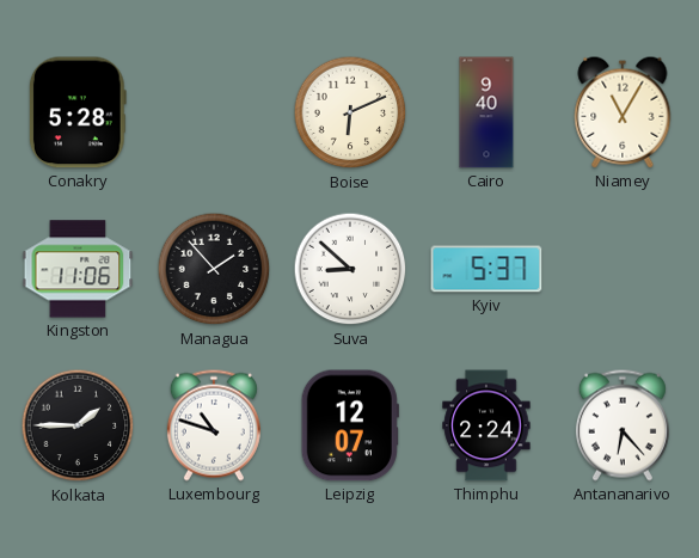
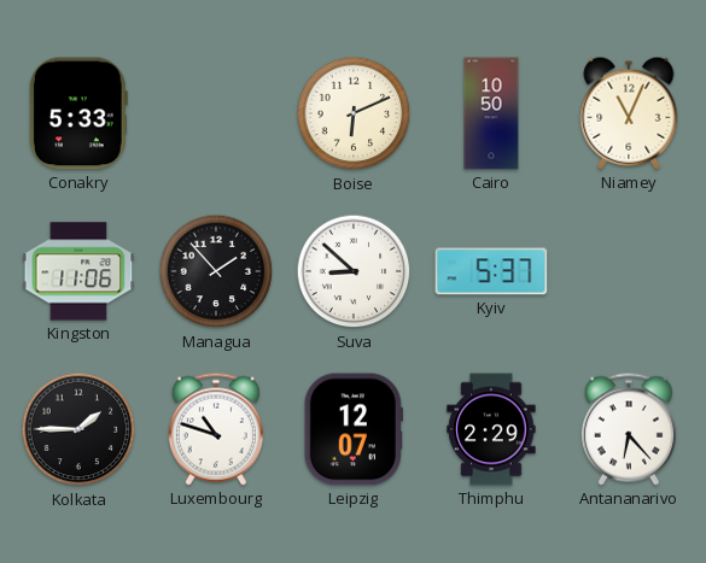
Conakry: 5:28 -> 5:33
Cairo: 9:40 -> 10:50
Niamey: 11:05 -> 11:04
Thimphu: 2:24 -> 2:29
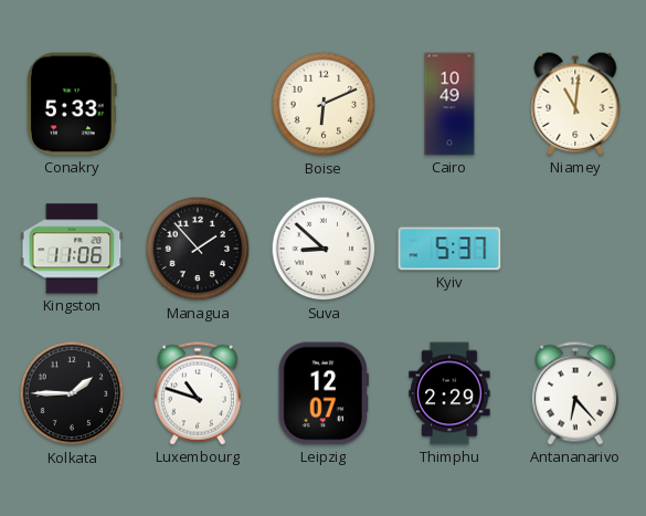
Cairo: 10:50 -> 10:49
Niamey: 11:04 -> 11:01
